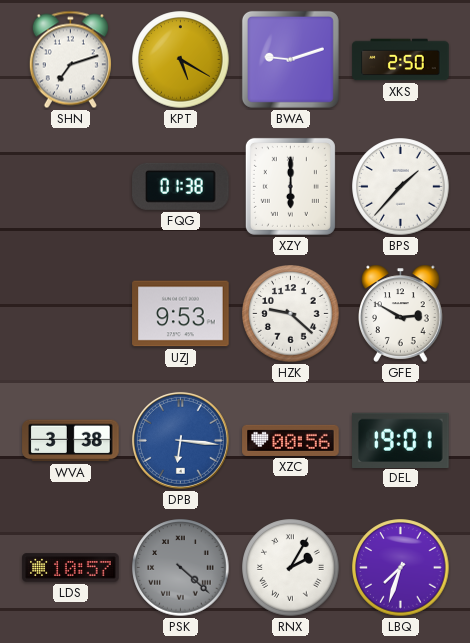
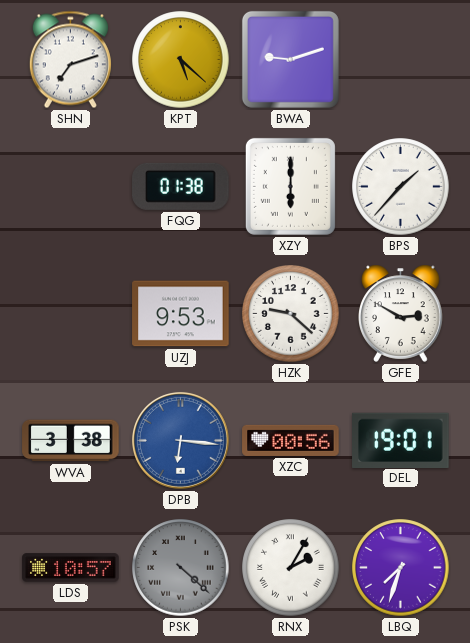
KPT: 5:20 -> 5:22
XKS: 2:50 -> none
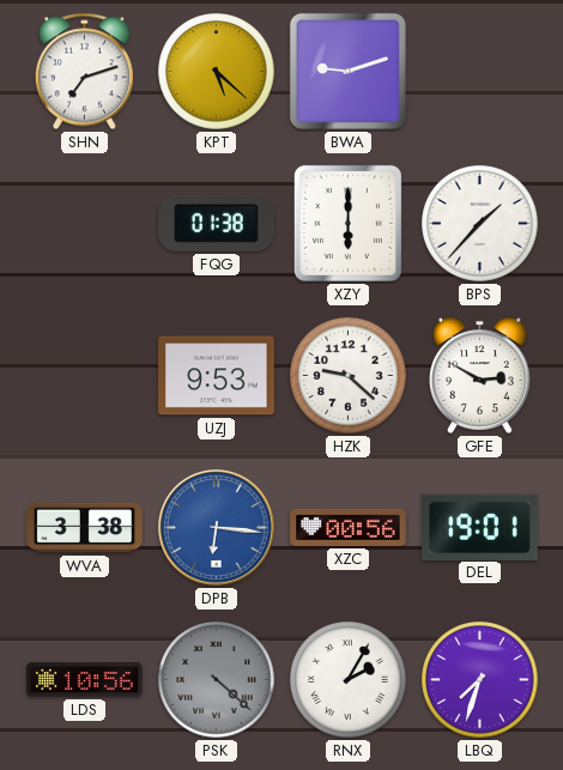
LDS: 10:57 -> 10:56
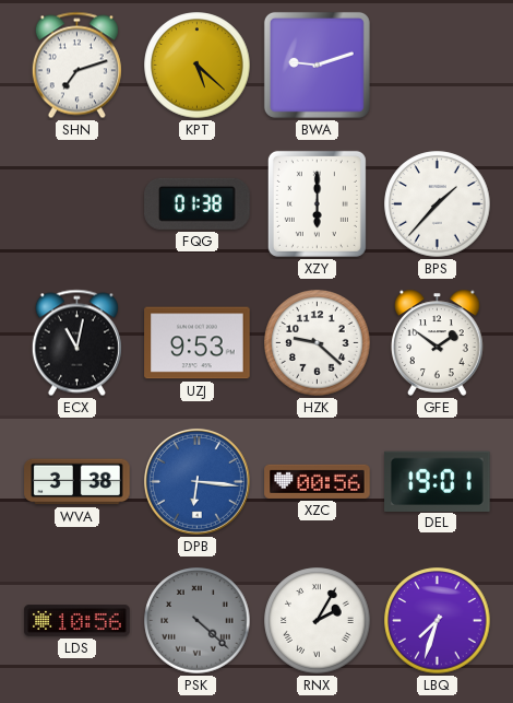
ECX: none -> 11:02
GFE: 2:50 -> 1:51
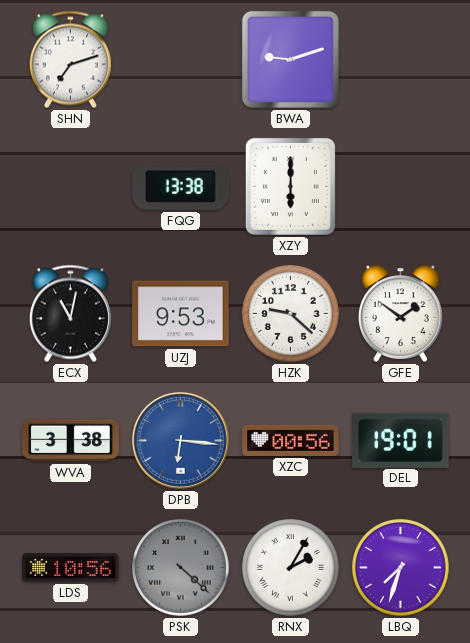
KPT: 5:22 -> none
FQG: 01:38 -> 13:38
BPS: 1:37 -> none
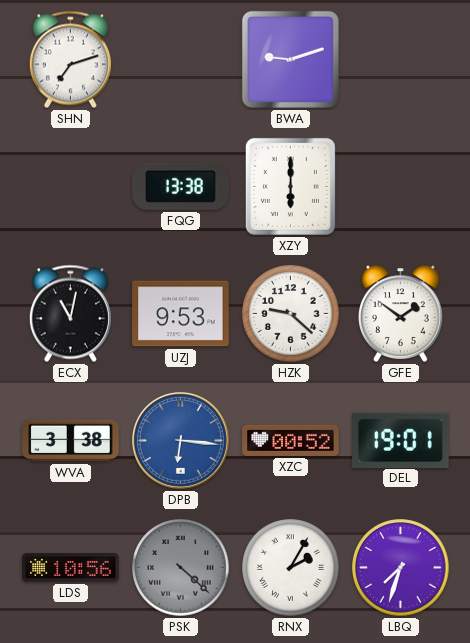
XZC: 00:56 -> 00:52
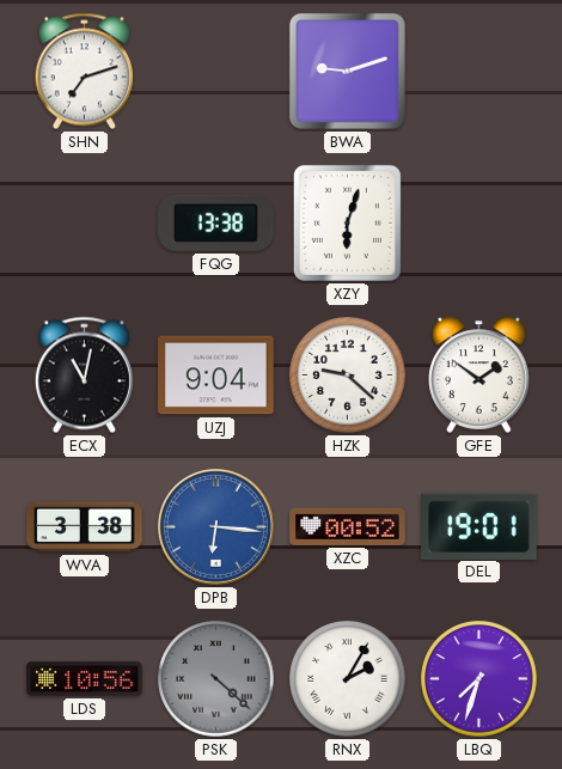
XZY: 6:00 -> 6:03
UZJ: 9:53 -> 9:04
